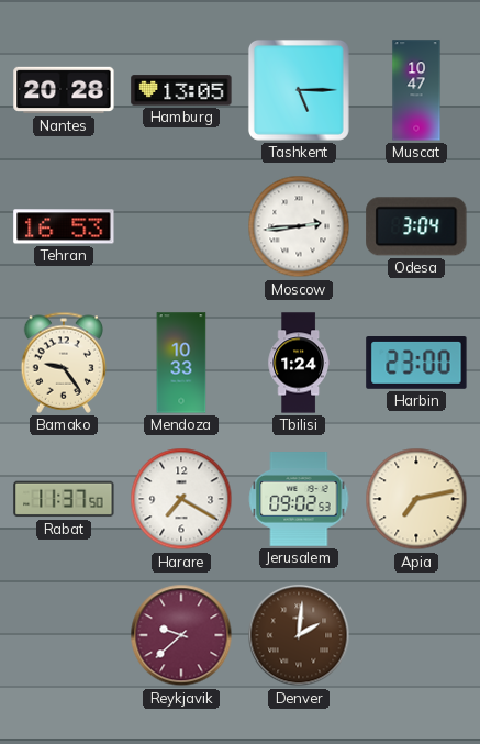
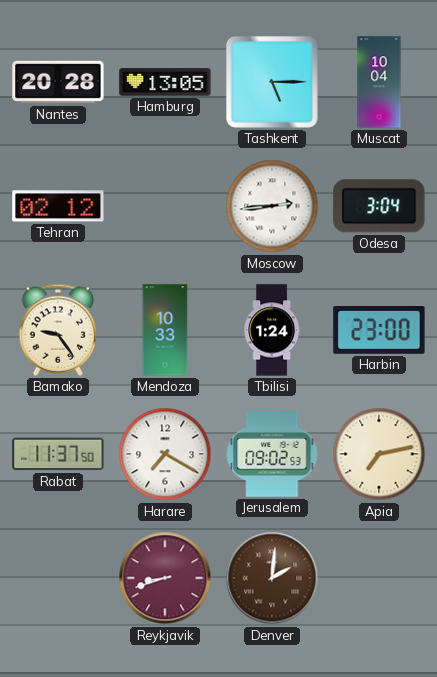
Muscat: 10:47 -> 10:04
Tehran: 16:53 -> 02:12
Reykjavik: 9:38 -> 8:42
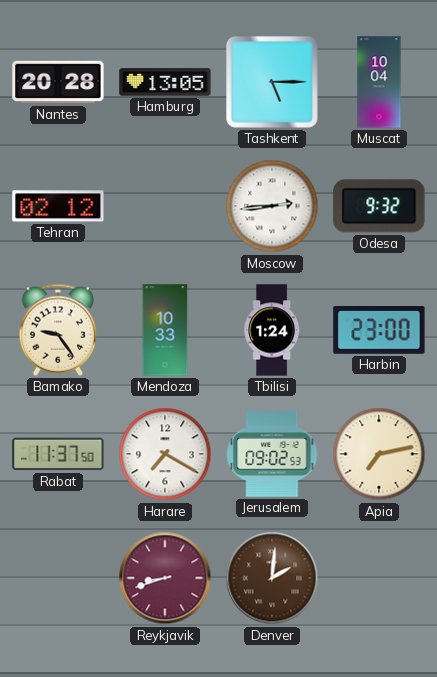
Odesa: 3:04 -> 9:32
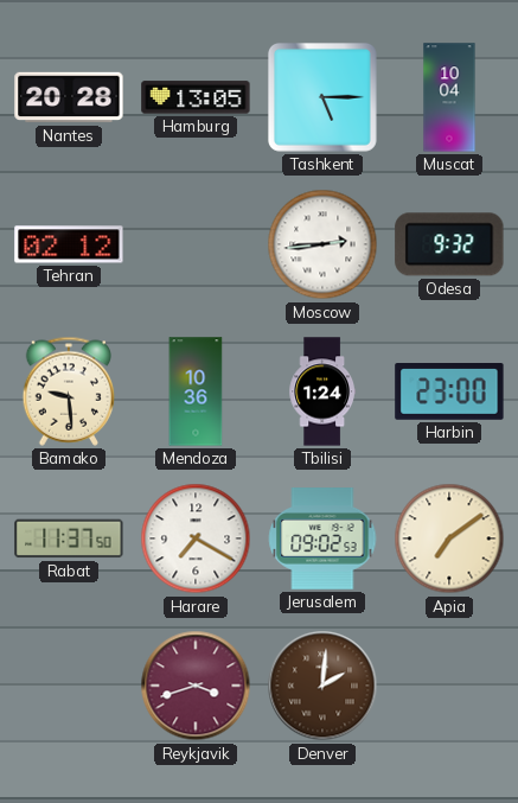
Bamako: 9:24 -> 9:29
Mendoza: 10:33 -> 10:36
Apia: 7:13 -> 7:09
Reykjavik: 8:42 -> 3:42
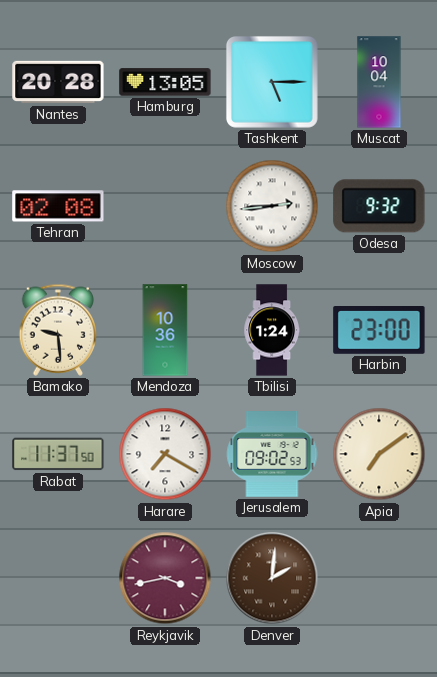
Tehran: 02:12 -> 02:08
Reykjavik: 3:42 -> 3:43
